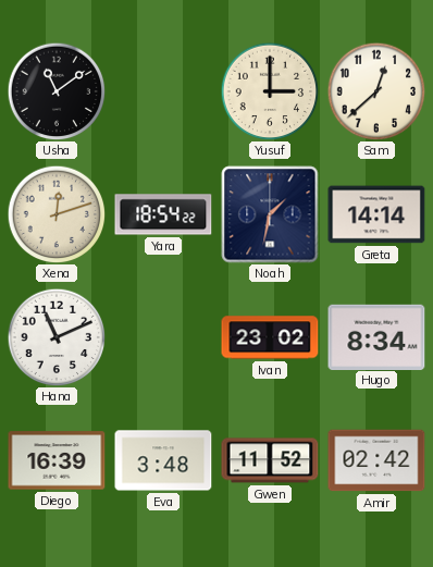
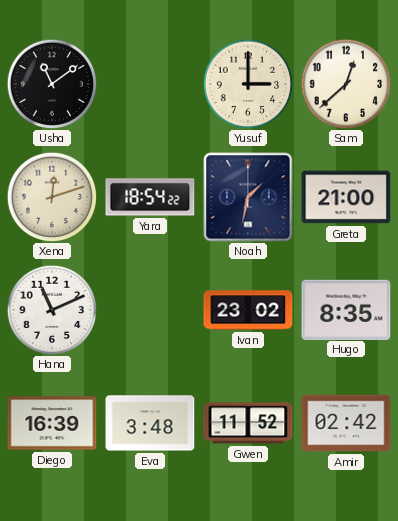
Greta: 14:14 -> 21:00
Hugo: 8:34 -> 8:35
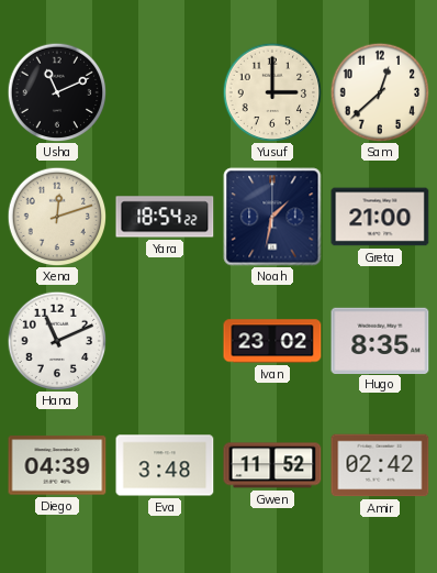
Usha: 11:09 -> 11:11
Diego: 16:39 -> 04:39
